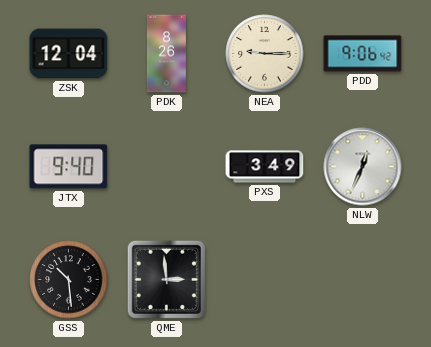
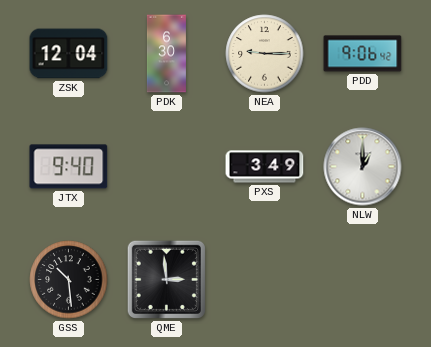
PDK: 8:26 -> 6:30
NLW: 12:34 -> 1:00
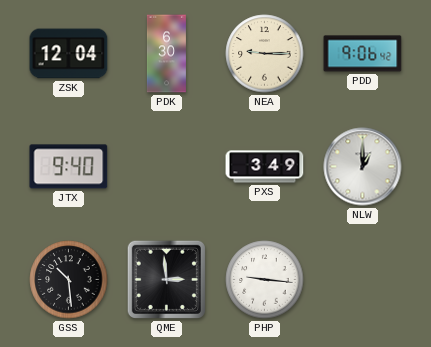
PHP: none -> 9:16
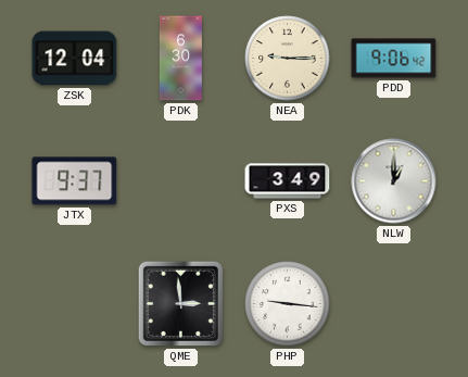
JTX: 9:40 -> 9:37
GSS: 10:29 -> none
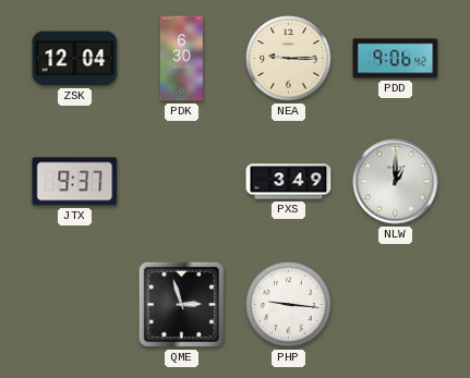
QME: 2:59 -> 2:57
